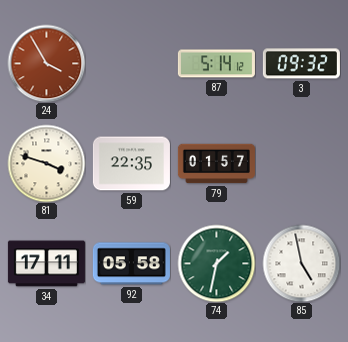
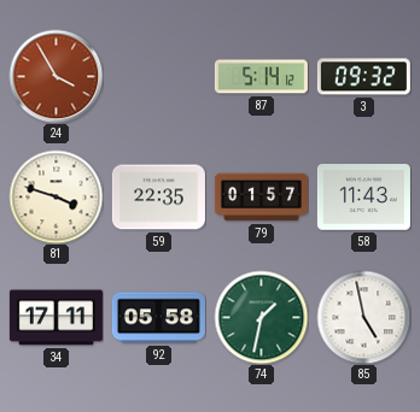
58: none -> 11:43
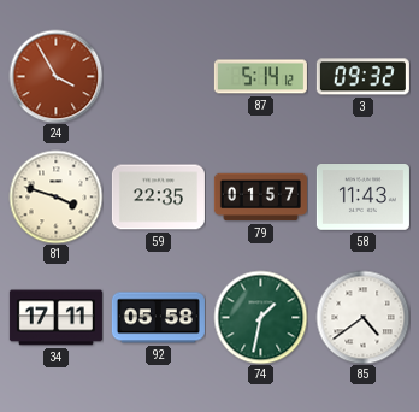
85: 4:58 -> 4:39
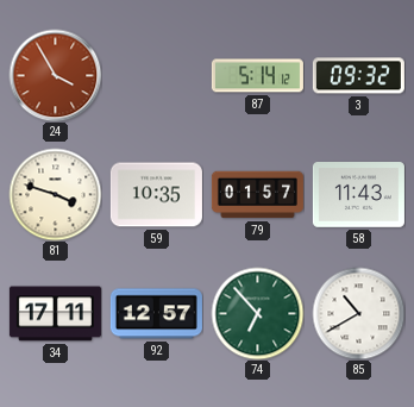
59: 22:35 -> 10:35
92: 05:58 -> 12:57
74: 1:32 -> 6:53
85: 4:39 -> 10:40
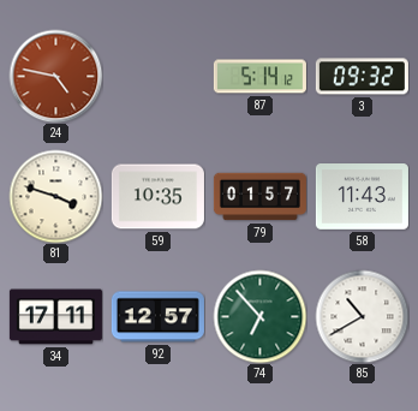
24: 3:55 -> 4:47
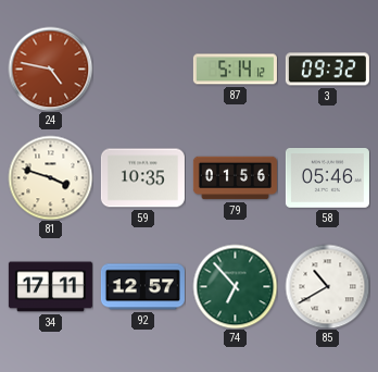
79: 01:57 -> 01:56
58: 11:43 -> 05:46
